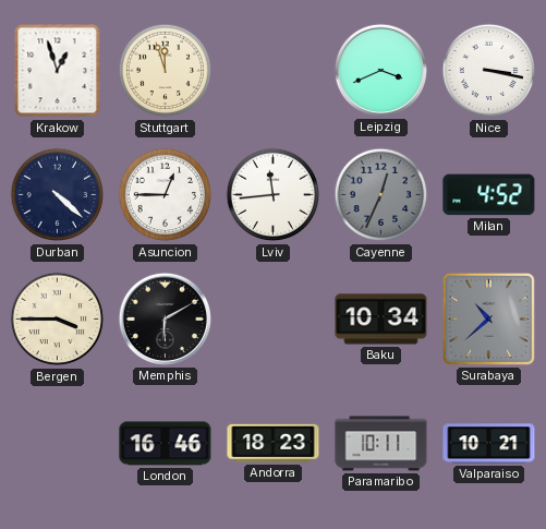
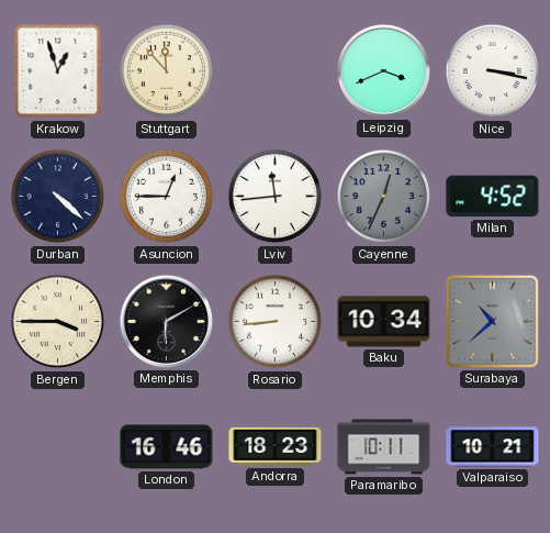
Stuttgart: 11:57 -> 11:53
Rosario: none -> 8:44
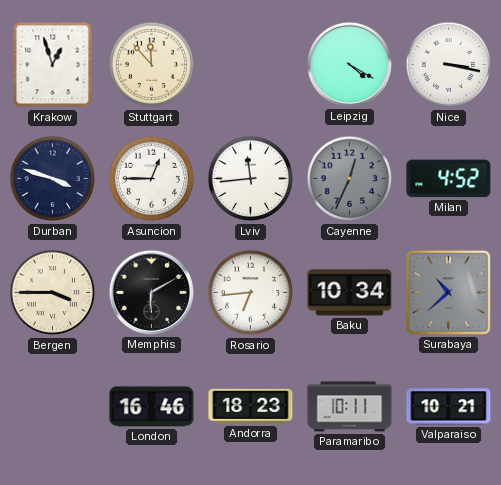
Leipzig: 3:41 -> 4:20
Durban: 4:22 -> 3:48
Rosario: 8:44 -> 6:44
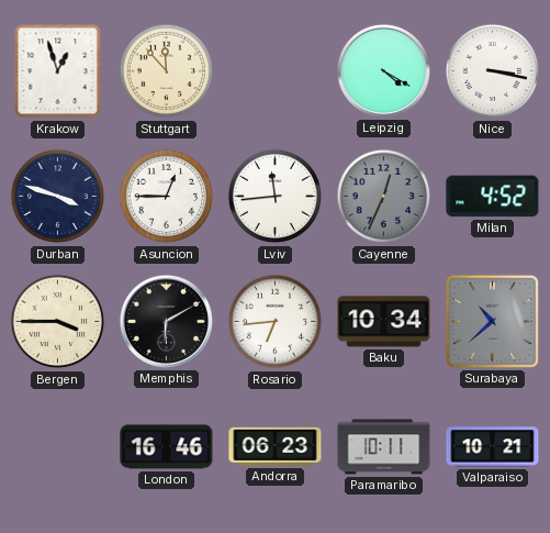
Andorra: 18:23 -> 06:23
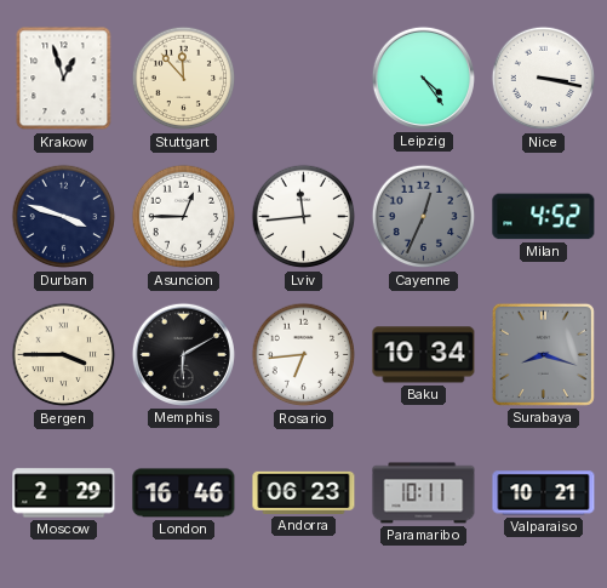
Leipzig: 4:20 -> 4:24
Surabaya: 10:38 -> 8:18
Moscow: none -> 2:29
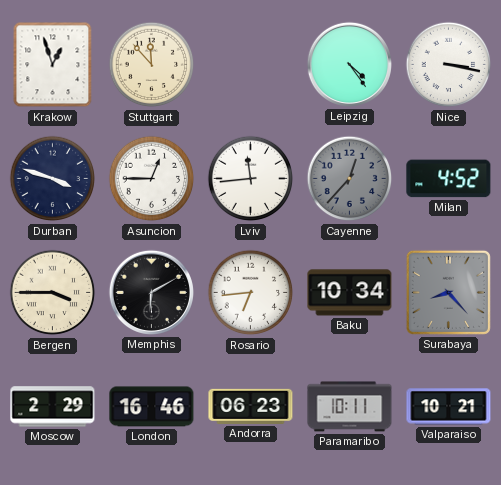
Cayenne: 12:34 -> 12:37
Surabaya: 8:18 -> 8:23
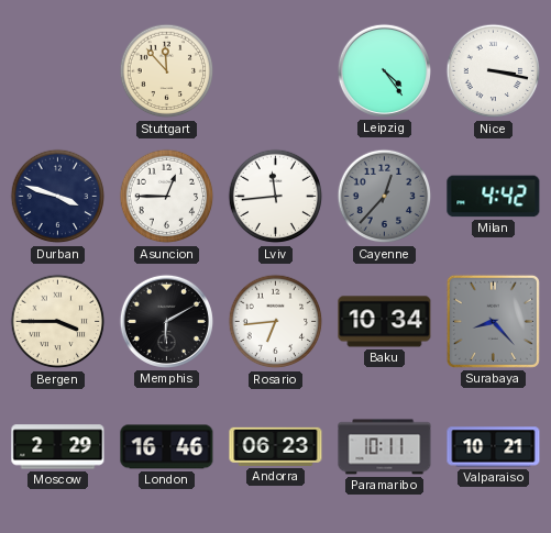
Krakow: 12:57 -> none
Milan: 4:52 -> 4:42
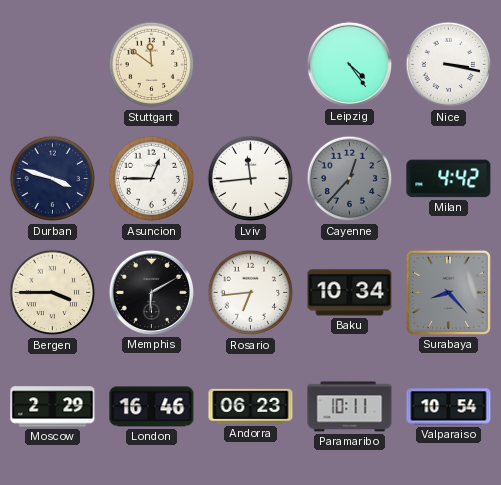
Stuttgart: 11:53 -> 11:51
Valparaiso: 10:21 -> 10:54
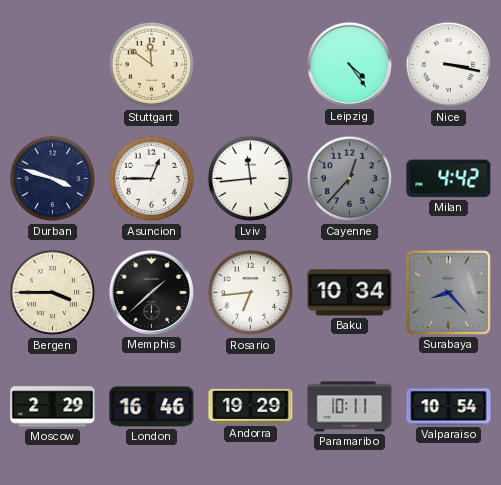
Memphis: 6:10 -> 1:38
Andorra: 06:23 -> 19:29
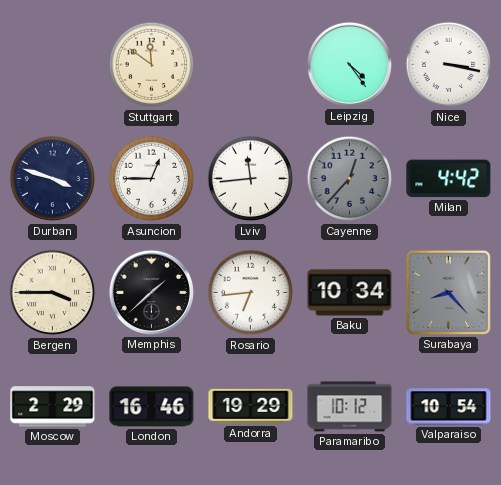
Paramaribo: 10:11 -> 10:12
